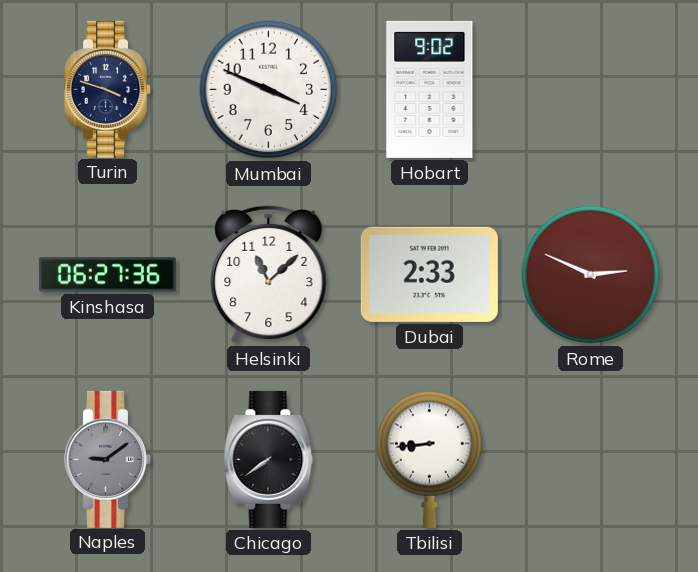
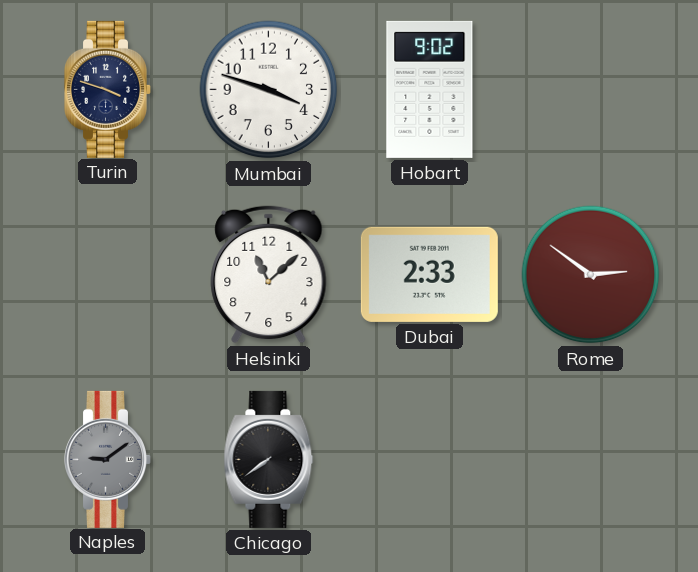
Mumbai: 3:49 -> 3:48
Kinshasa: 06:27 -> none
Rome: 2:49 -> 2:51
Tbilisi: 8:44 -> none
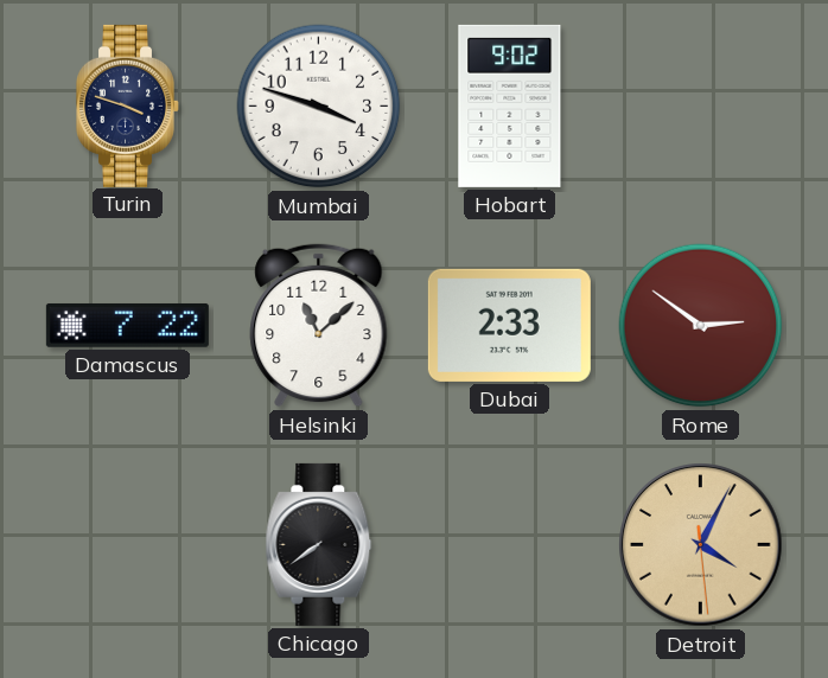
Damascus: none -> 7:22
Naples: 9:09 -> none
Detroit: none -> 4:04
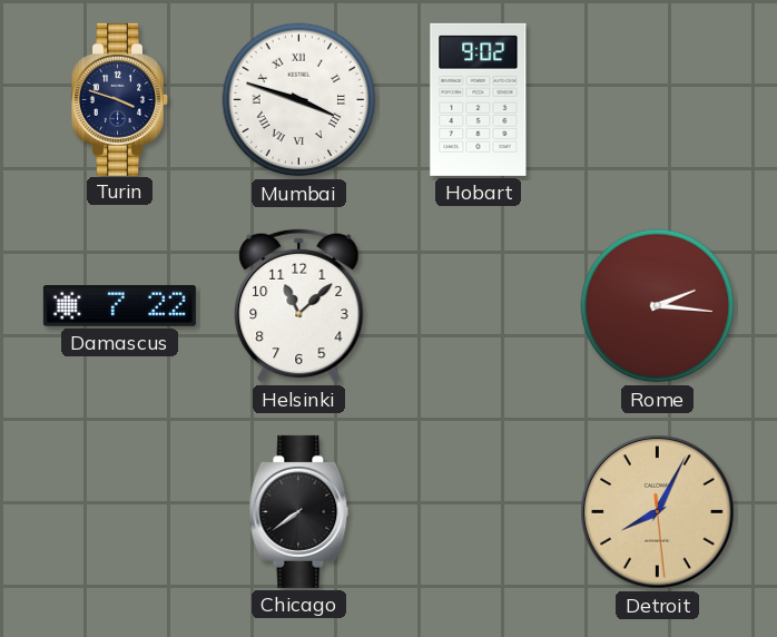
Mumbai numerals: Arabic -> Roman
Dubai: 2:33 -> none
Rome: 2:51 -> 2:16
Detroit: 4:04 -> 8:04
